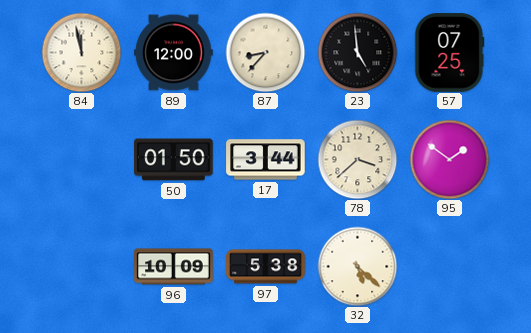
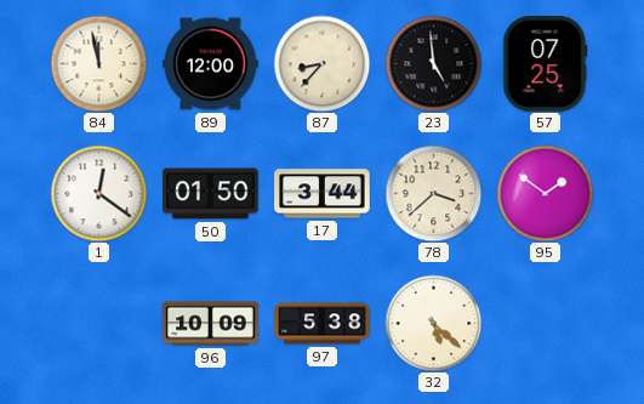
1: none -> 12:21
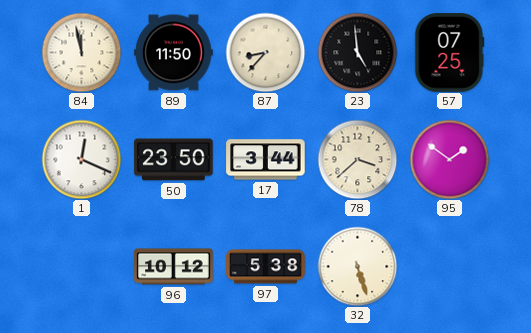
89: 12:00 -> 11:50
1: 12:21 -> 12:19
50: 01:50 -> 23:50
96: 10:09 -> 10:12
32: 5:22 -> 5:27
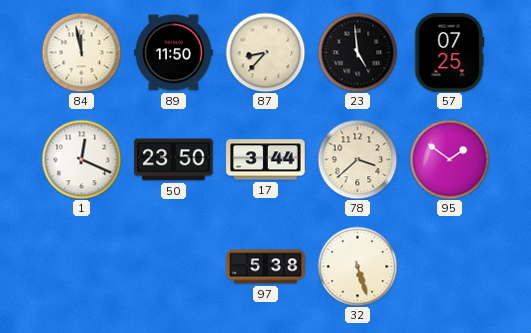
96: 10:12 -> none
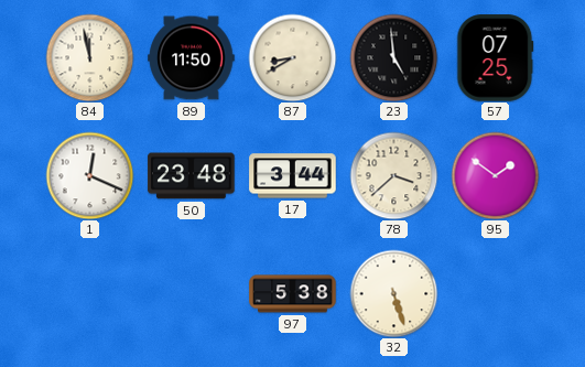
87: 8:37 -> 8:40
50: 23:50 -> 23:48
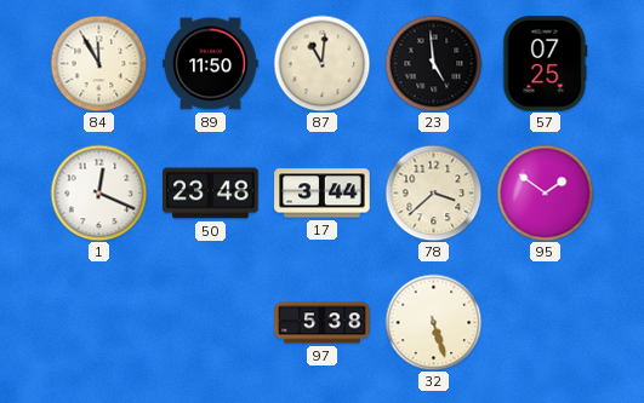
84: 11:58 -> 11:55
87: 8:40 -> 11:01
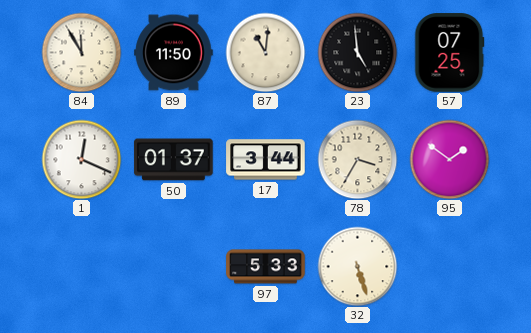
50: 23:48 -> 01:37
78: 3:38 -> 3:35
97: 5:38 -> 5:33
